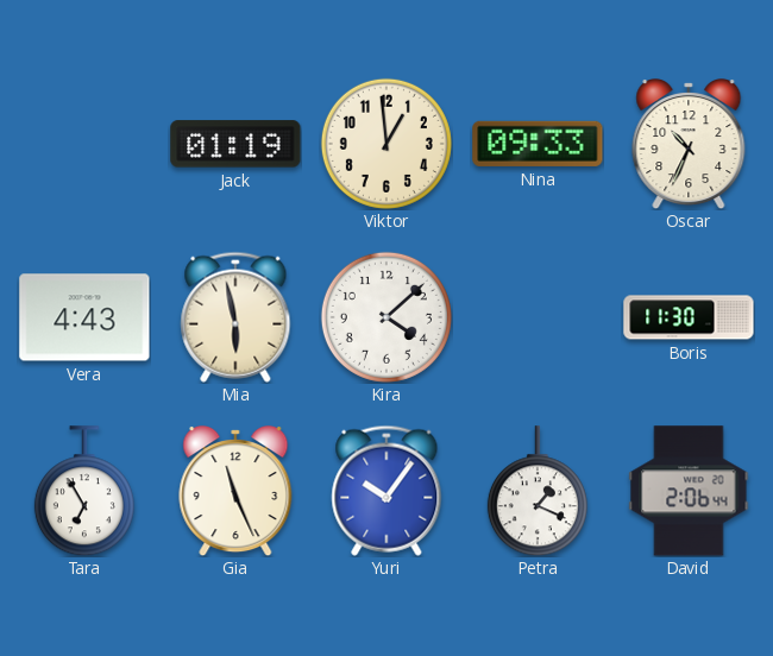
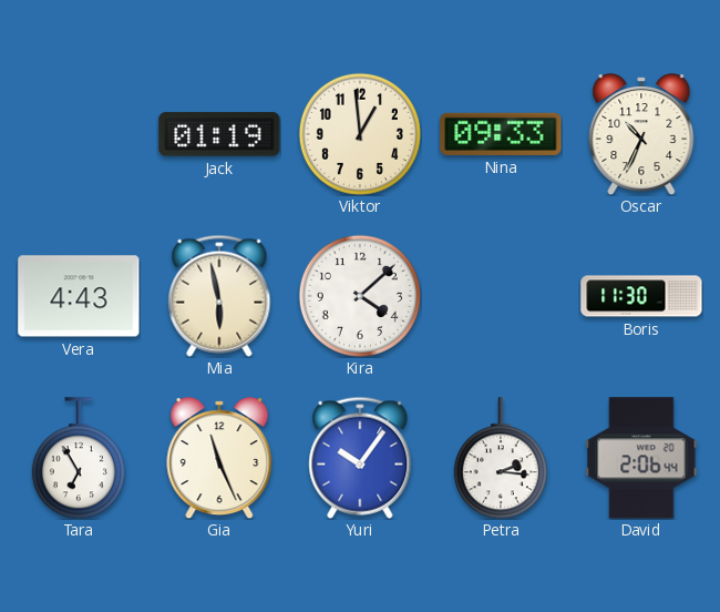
Petra: 1:19 -> 2:16
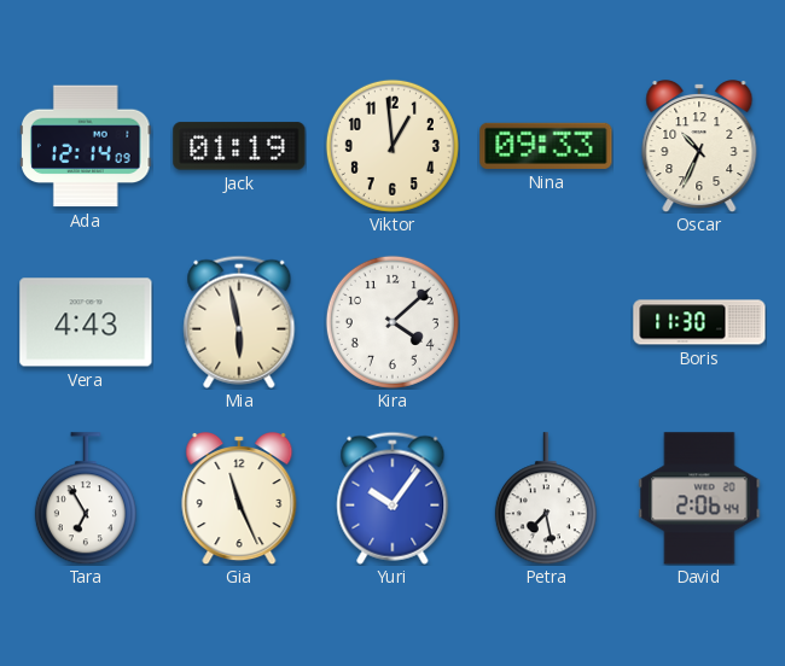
Ada: none -> 12:14
Petra: 2:16 -> 7:28
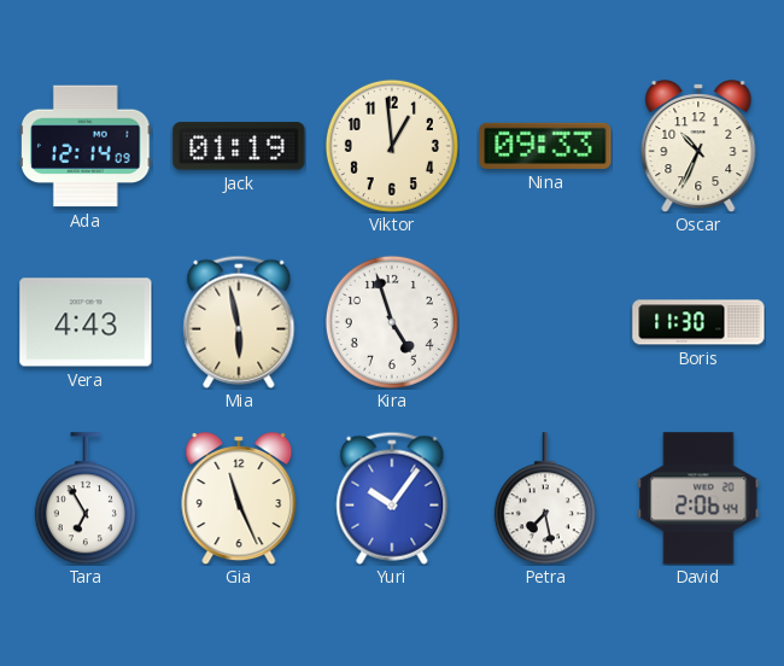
Kira: 4:08 -> 4:57
